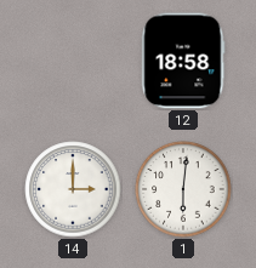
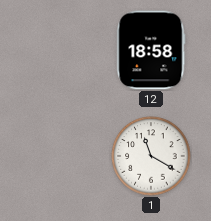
14: 3:00 -> none
1: 6:01 -> 11:20
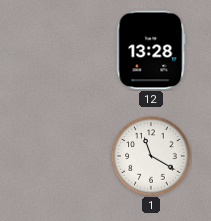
12: 18:58 -> 13:28
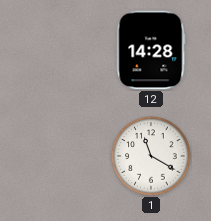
12: 13:28 -> 14:28
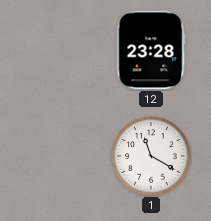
12: 14:28 -> 23:28
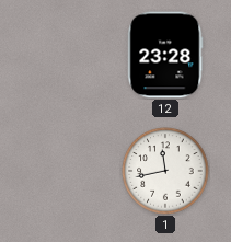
1: 11:20 -> 11:43
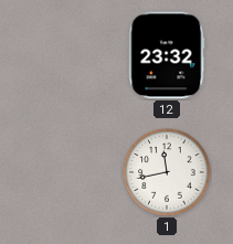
12: 23:28 -> 23:32
